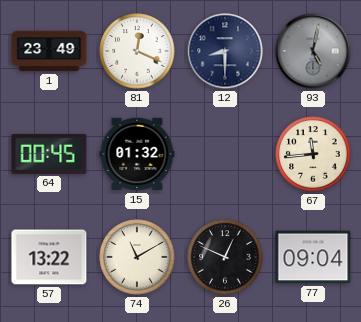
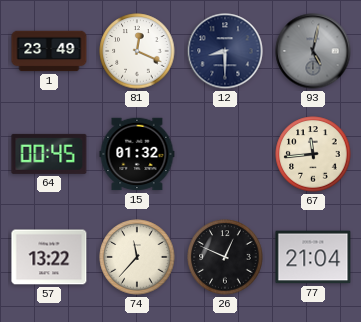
74: 11:10 -> 11:37
77: 09:04 -> 21:04
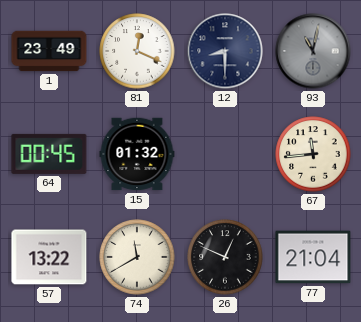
93: 5:02 -> 11:02
74: 11:37 -> 11:40
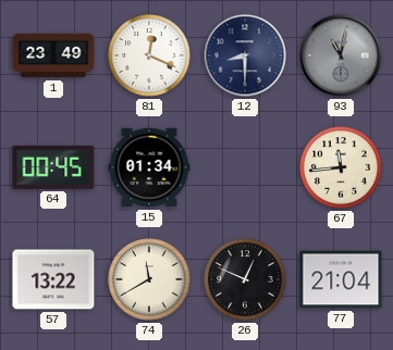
15: 01:32 -> 01:34
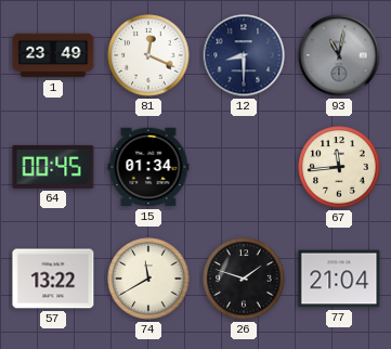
26: 12:49 -> 1:48
